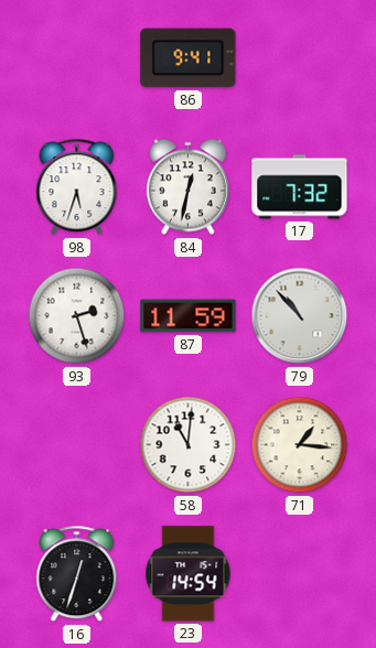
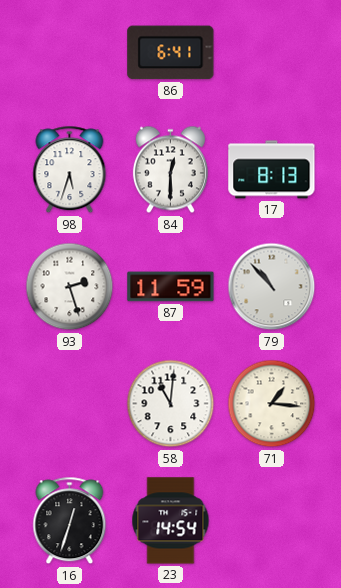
86: 9:41 -> 6:41
84: 12:32 -> 12:30
17: 7:32 -> 8:13
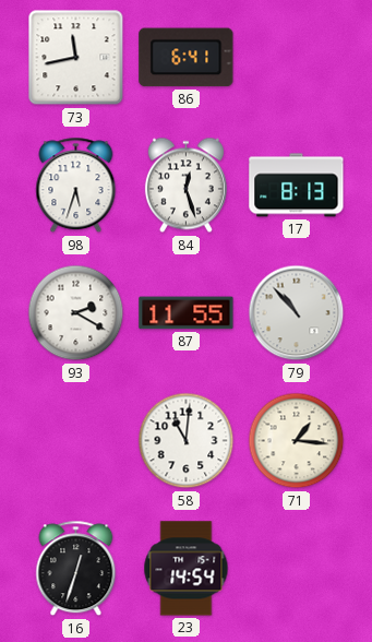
73: none -> 11:43
84: 12:30 -> 12:27
93: 2:27 -> 2:20
87: 11:59 -> 11:55
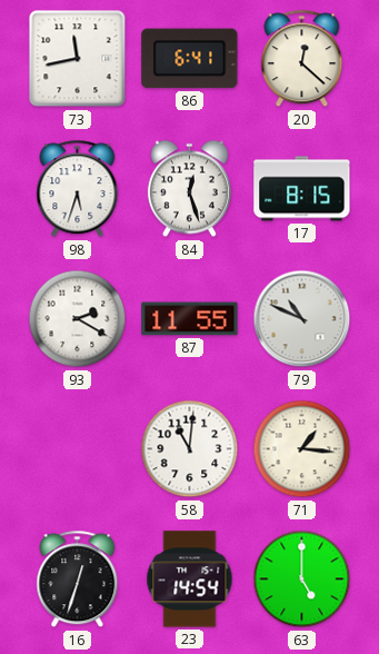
20: none -> 12:22
17: 8:13 -> 8:15
79: 10:53 -> 10:49
63: none -> 5:00
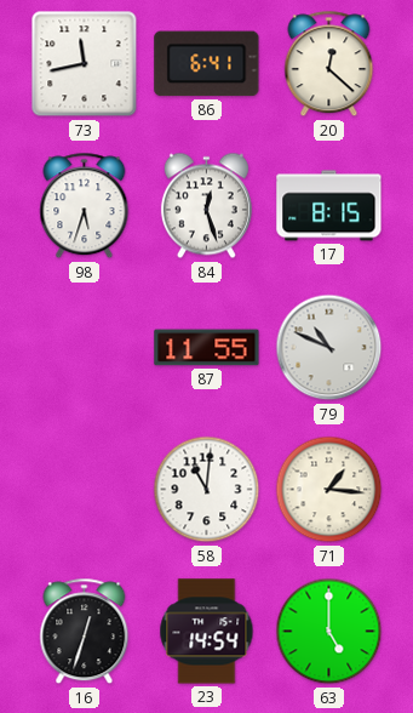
93: 2:20 -> none
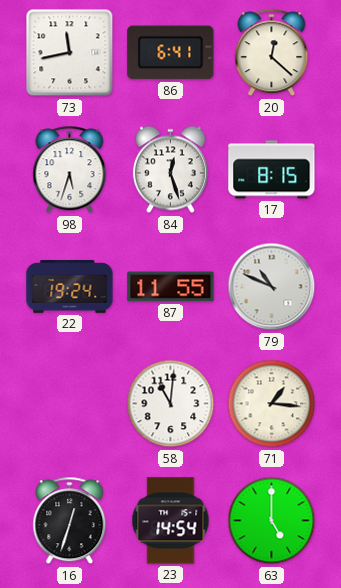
22: none -> 19:24
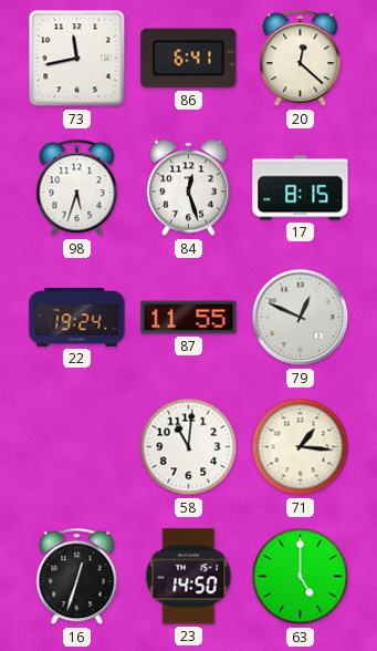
79: 10:49 -> 12:49
23: 14:54 -> 14:50
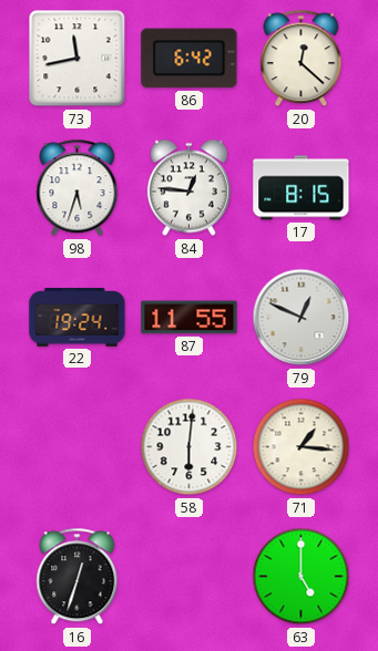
86: 6:41 -> 6:42
84: 12:27 -> 12:46
58: 11:01 -> 6:01
23: 14:50 -> none
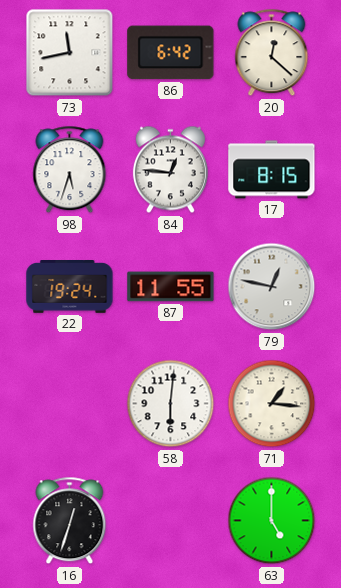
79: 12:49 -> 12:47
